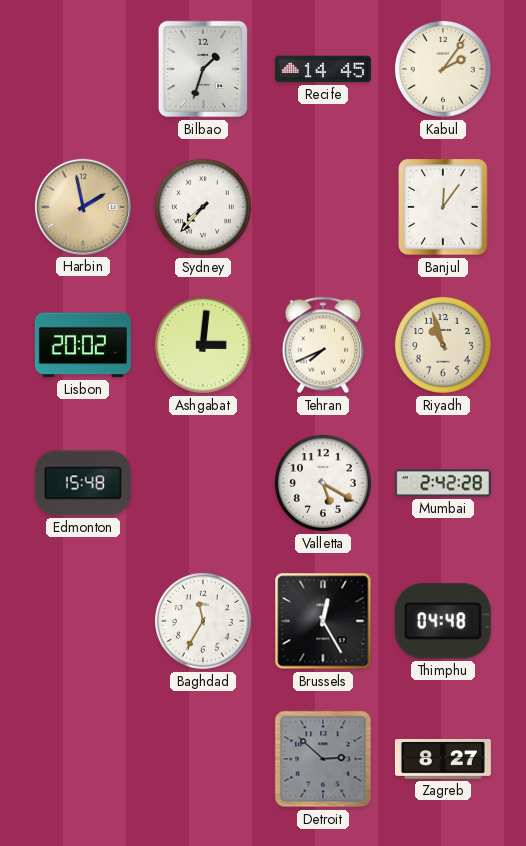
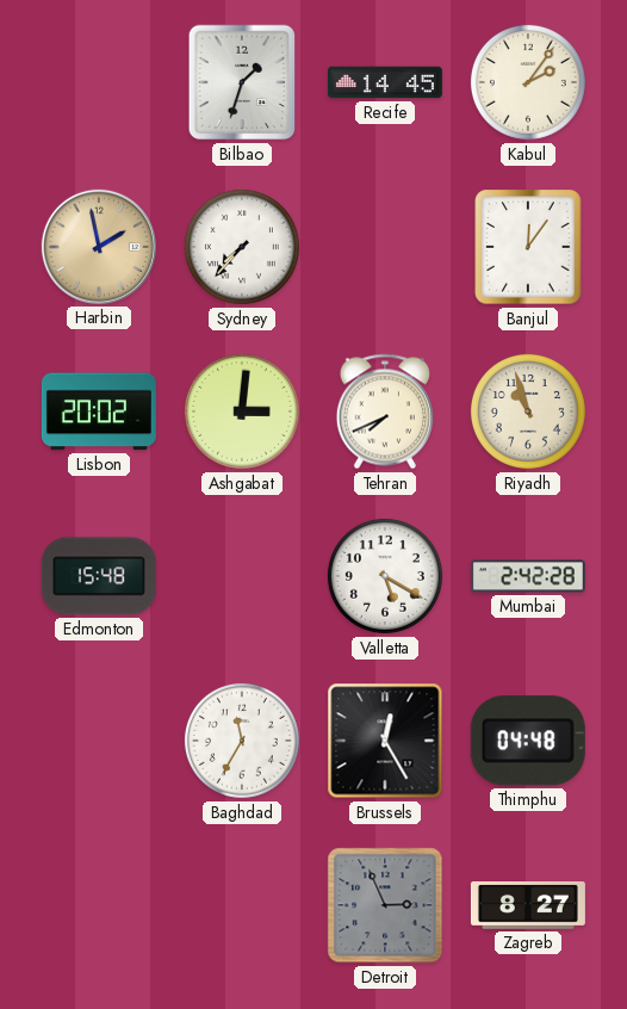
Detroit: 2:52 -> 2:56
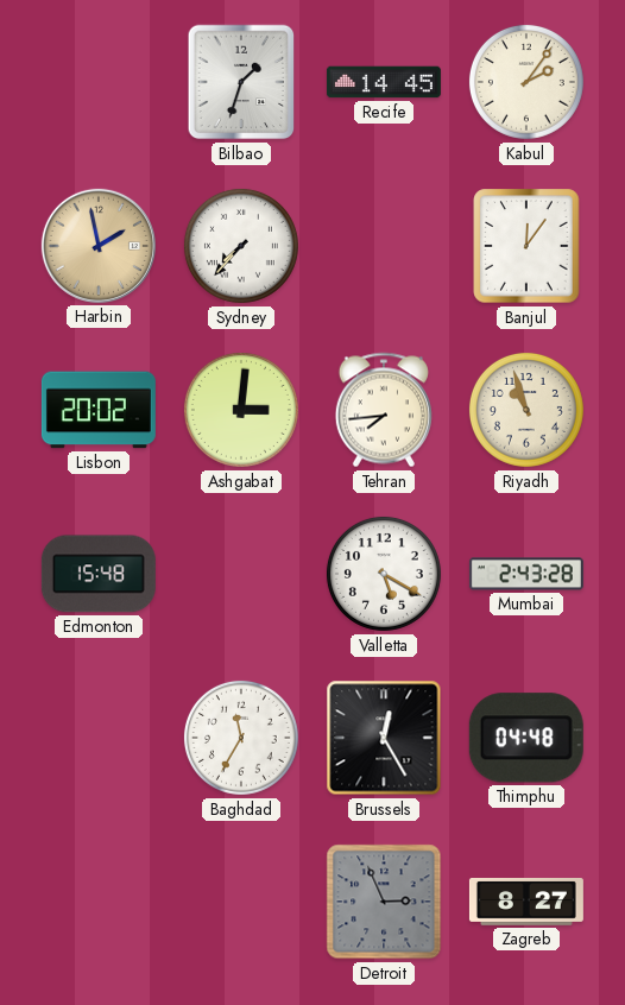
Tehran: 7:41 -> 7:44
Mumbai: 2:42 -> 2:43
